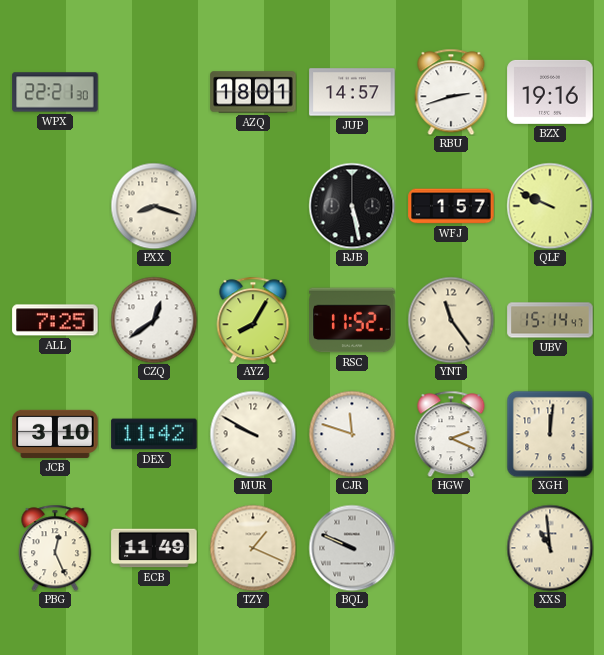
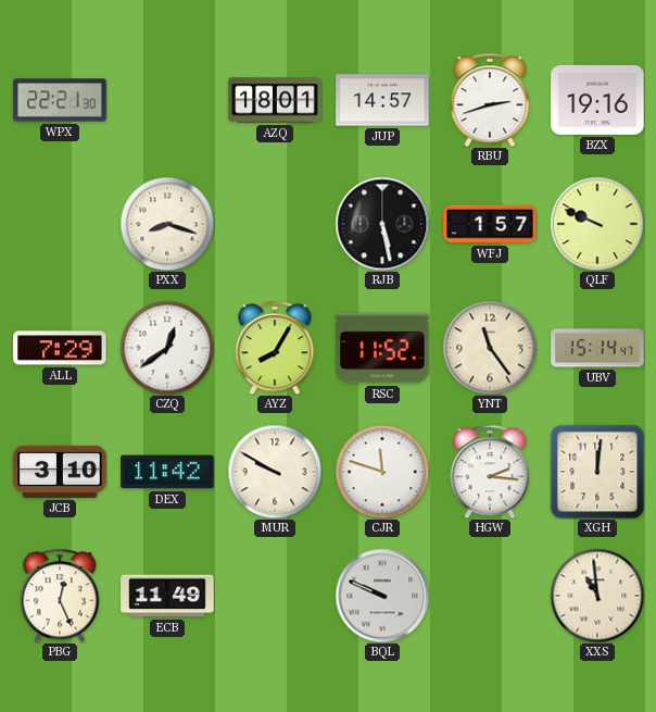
ALL: 7:25 -> 7:29
HGW: 2:19 -> 2:16
TZY: 1:19 -> none
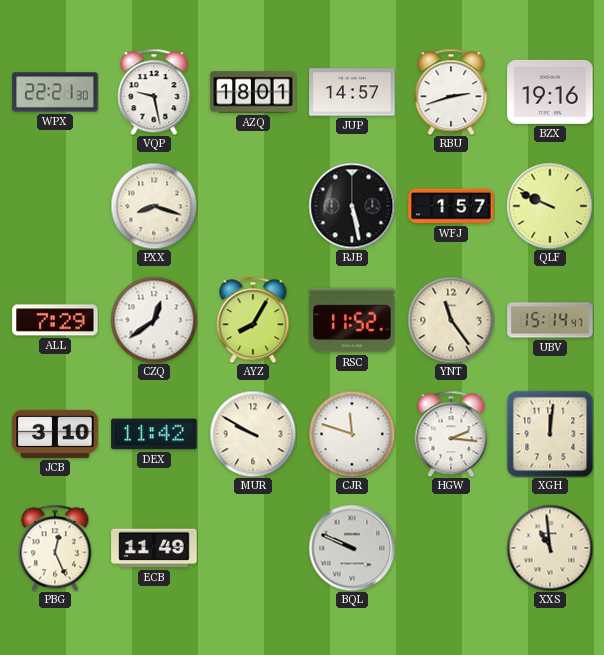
VQP: none -> 9:28
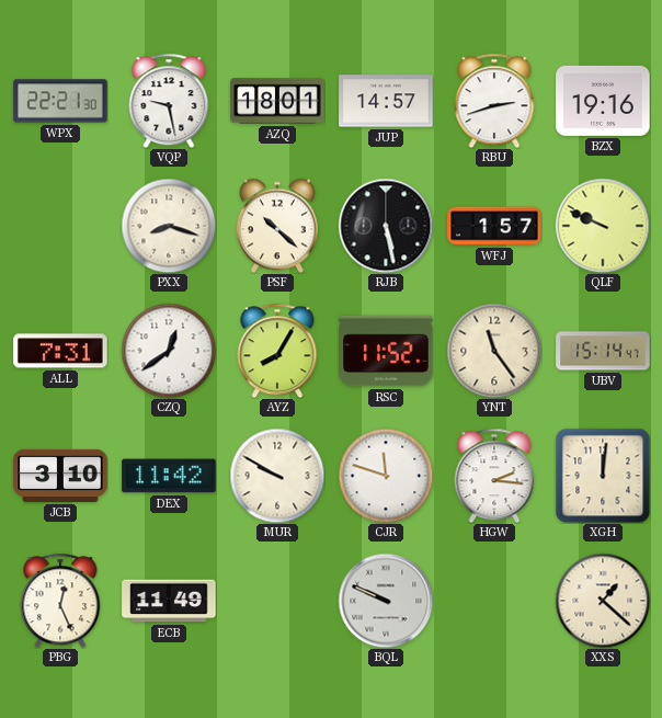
PSF: none -> 10:22
ALL: 7:29 -> 7:31
XXS: 10:59 -> 1:22
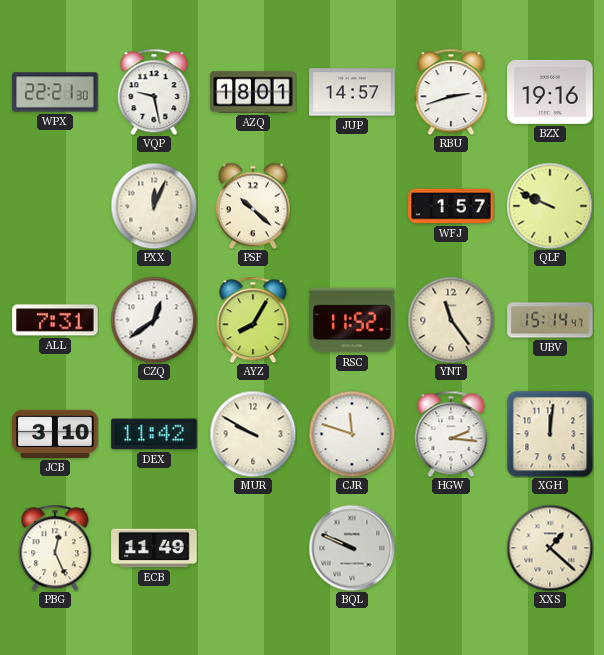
PXX: 8:18 -> 12:04
RJB: 5:28 -> none
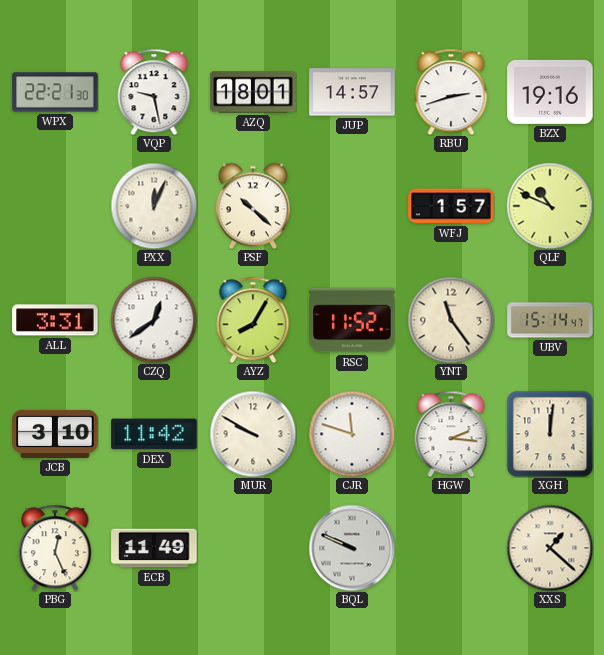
QLF: 9:49 -> 10:49
ALL: 7:31 -> 3:31
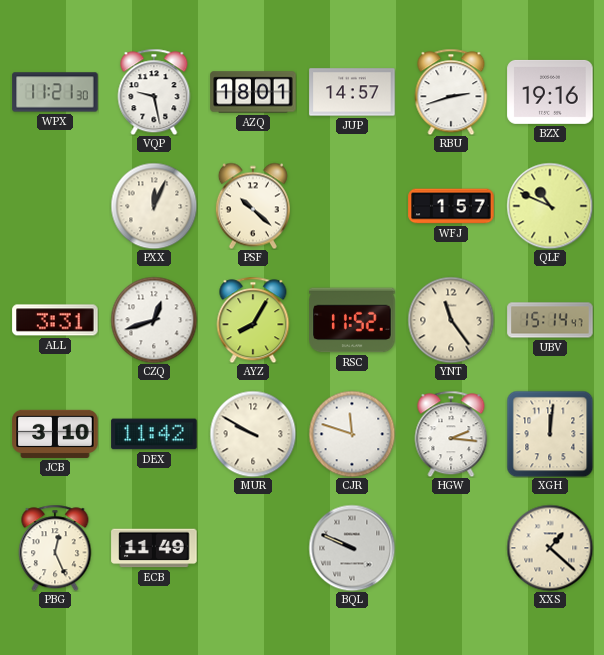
WPX: 22:21 -> 11:21
CZQ: 12:39 -> 12:42
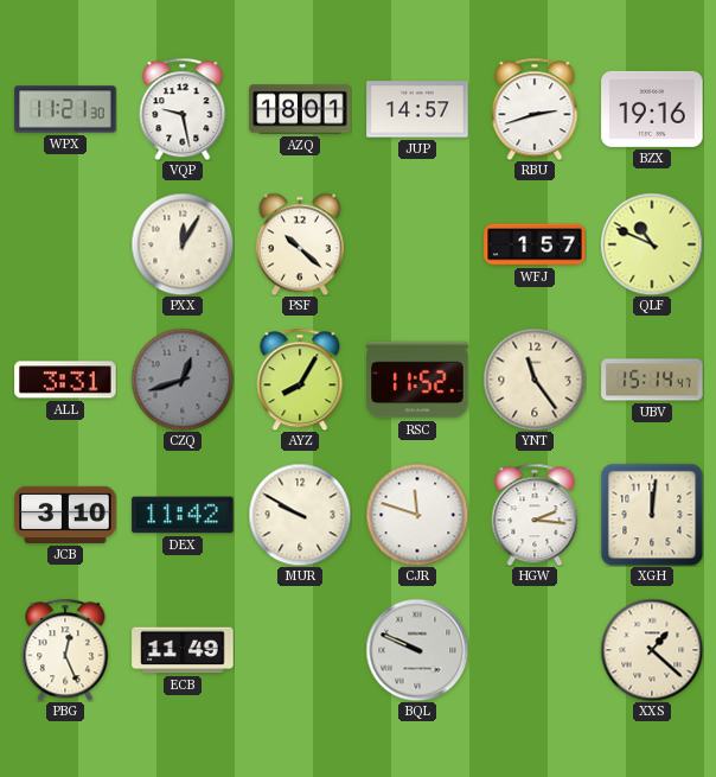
PXX: 12:04 -> 12:05
CZQ dial: white -> grey
